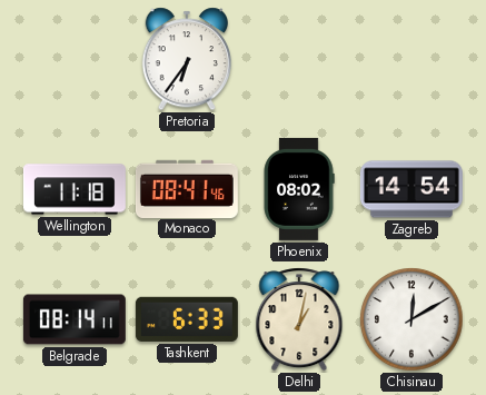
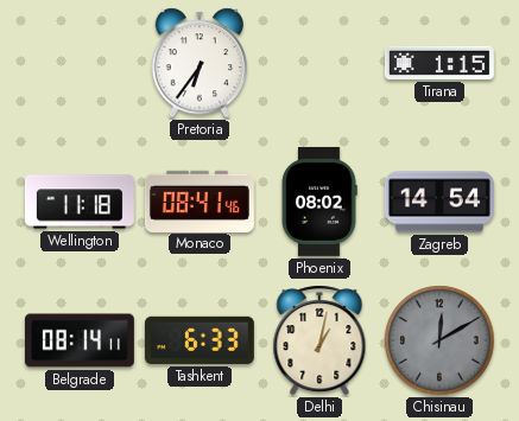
Tirana: none -> 1:15
Chisinau dial: white -> grey
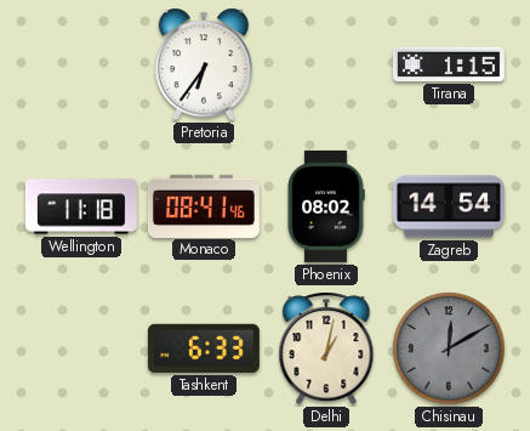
Belgrade: 08:14 -> none
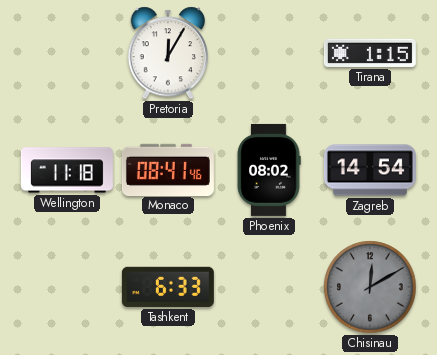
Pretoria: 6:36 -> 12:05
Delhi: 1:02 -> none
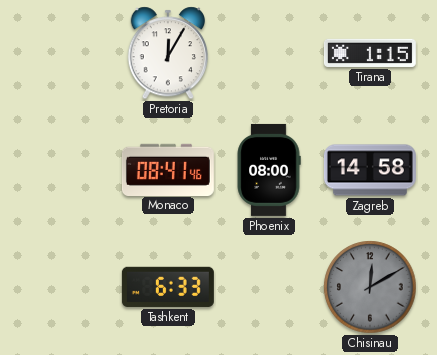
Wellington: 11:18 -> none
Phoenix: 08:02 -> 08:00
Zagreb: 14:54 -> 14:58
